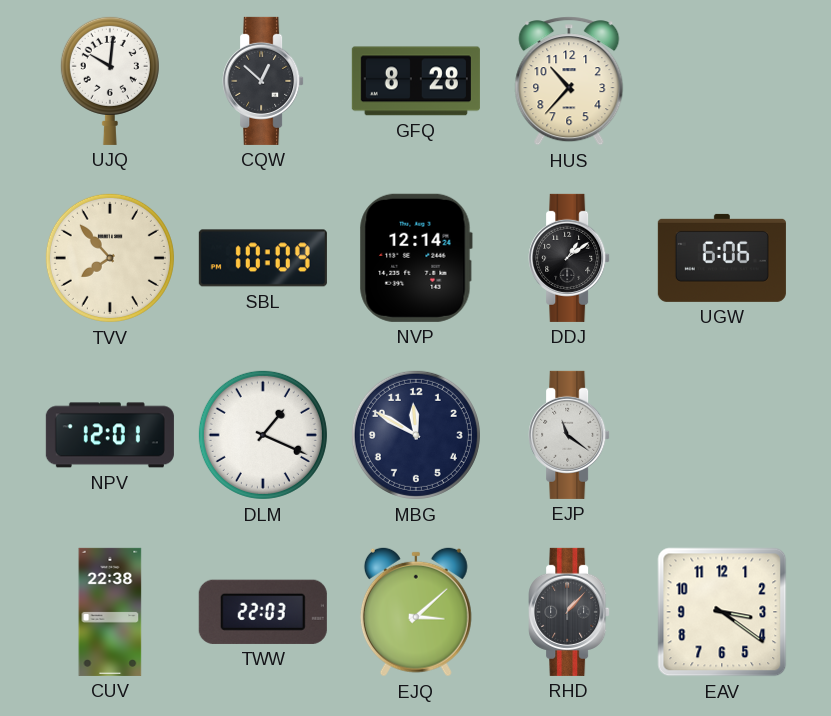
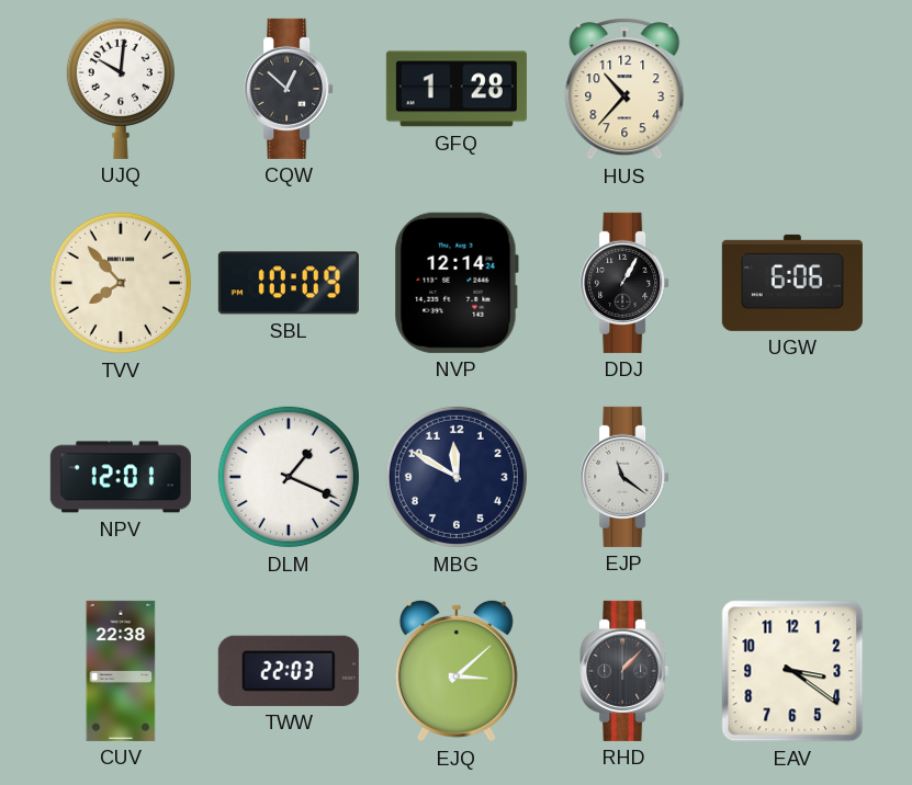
GFQ: 8:28 -> 1:28
DDJ: 1:09 -> 1:05
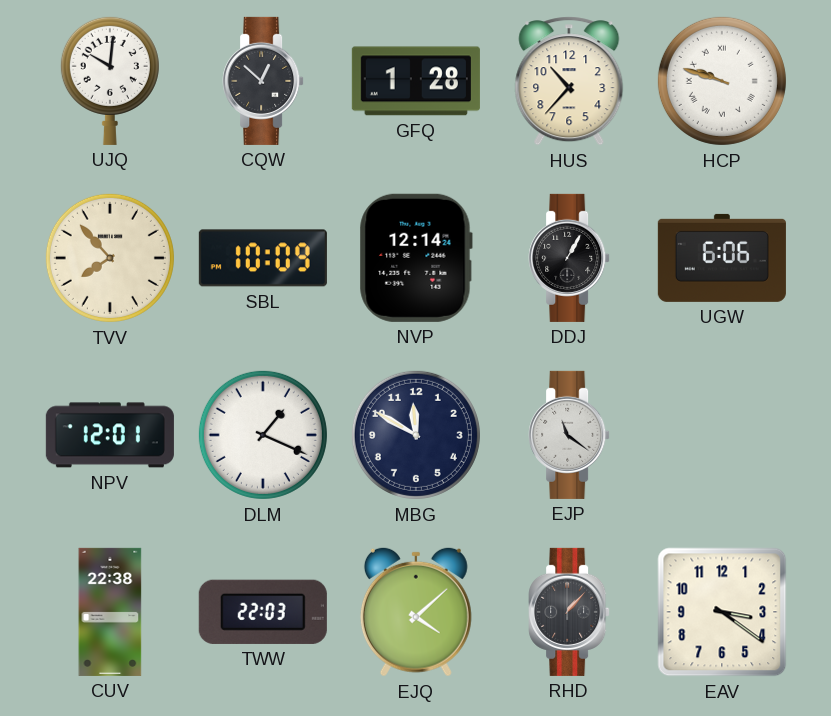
HCP: none -> 9:48
EJQ: 3:08 -> 4:08
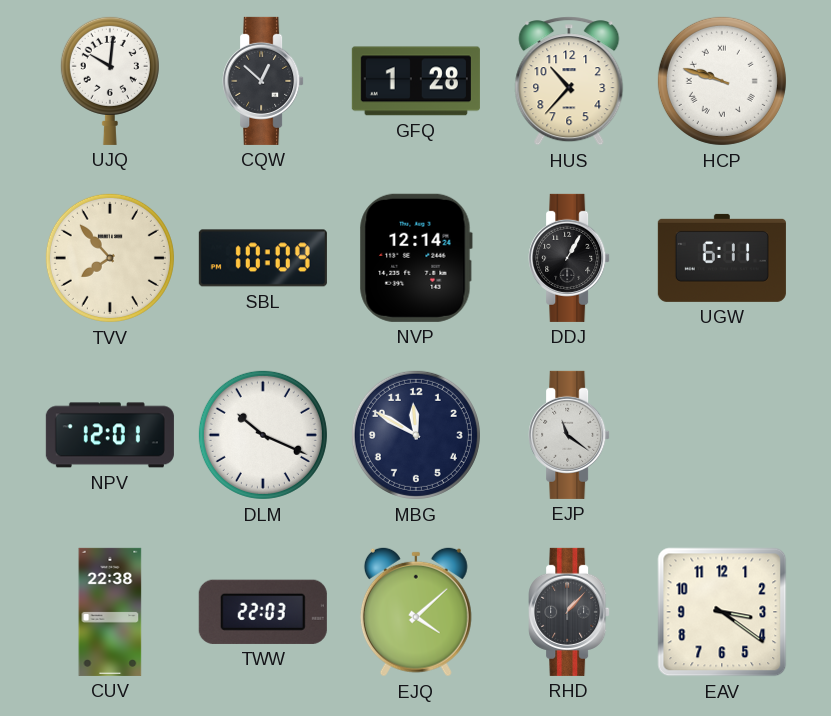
UGW: 6:06 -> 6:11
DLM: 1:19 -> 10:19
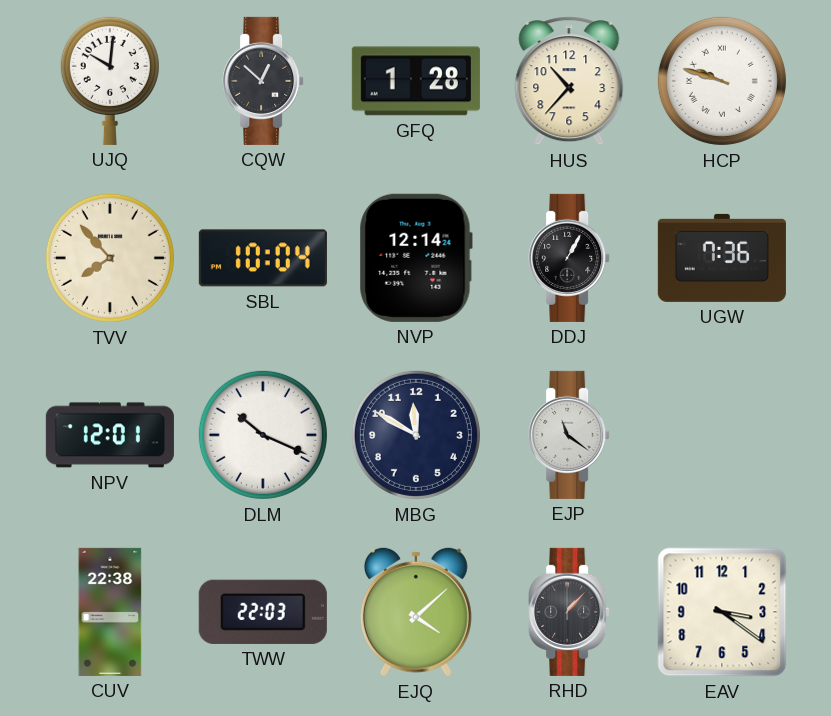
SBL: 10:09 -> 10:04
UGW: 6:11 -> 7:36
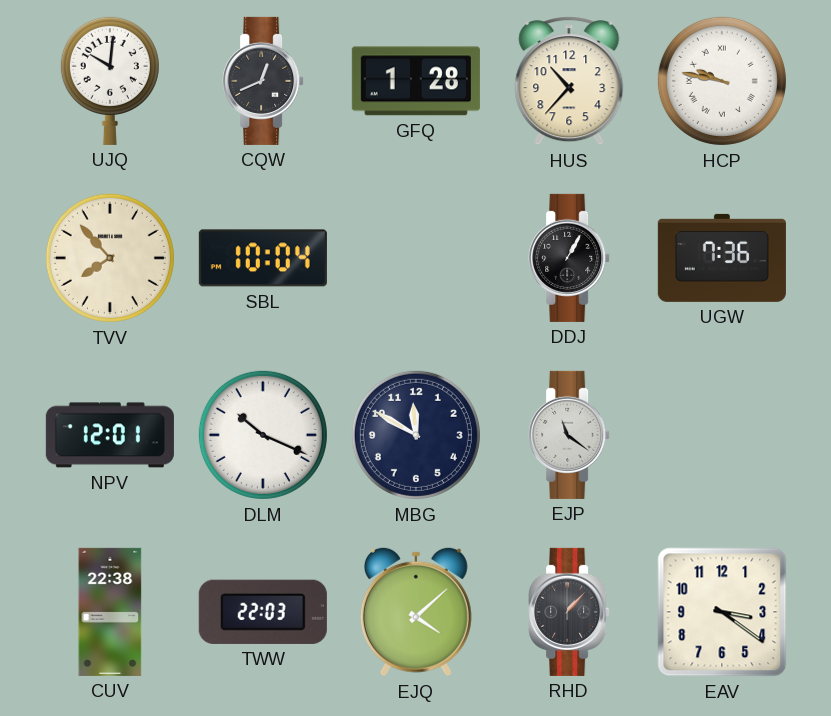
CQW: 12:52 -> 12:41
HCP: 9:48 -> 9:47
NVP: 12:14 -> none
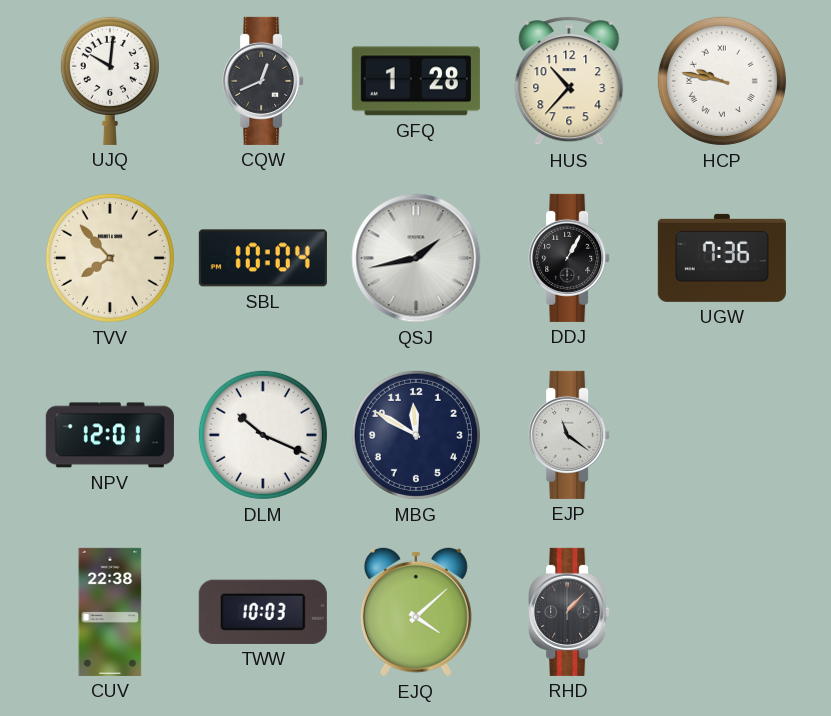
QSJ: none -> 1:43
TWW: 22:03 -> 10:03
EAV: 3:21 -> none
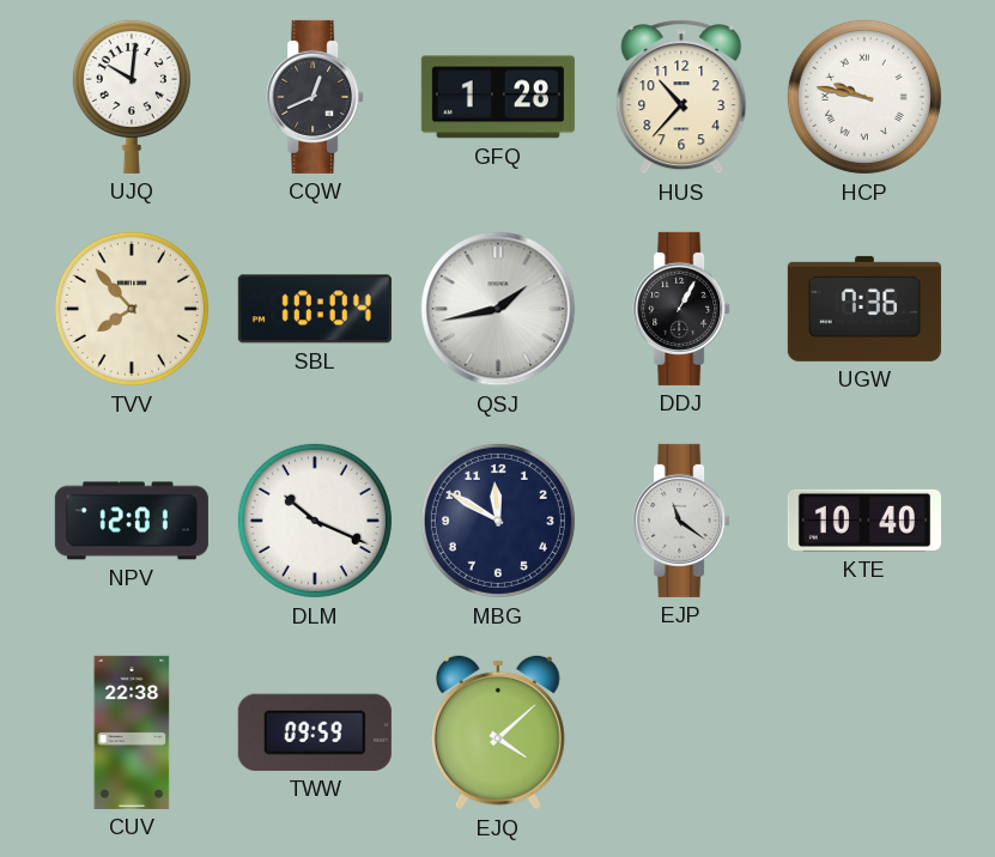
KTE: none -> 10:40
TWW: 10:03 -> 09:59
RHD: 1:07 -> none
